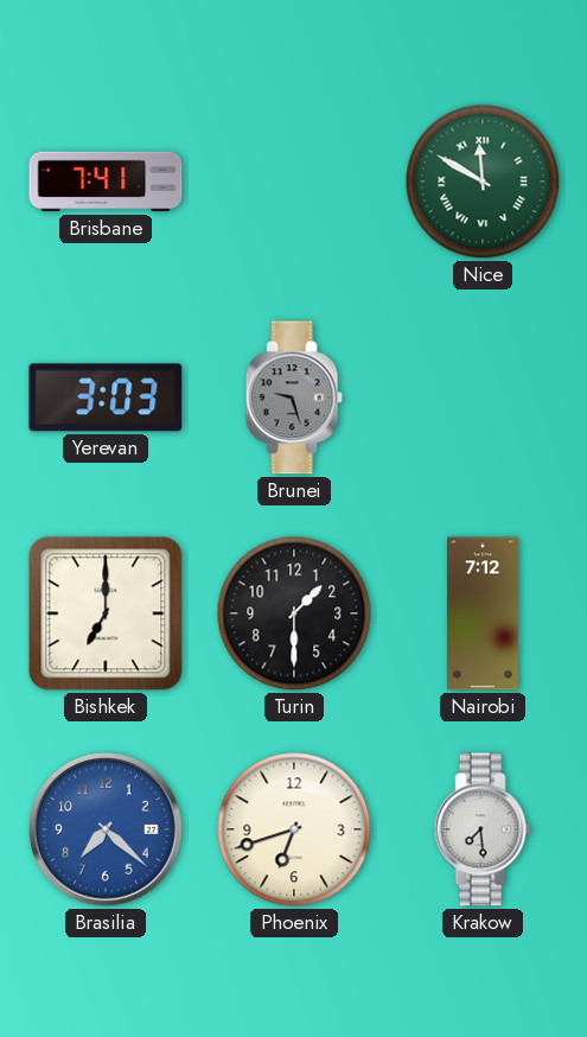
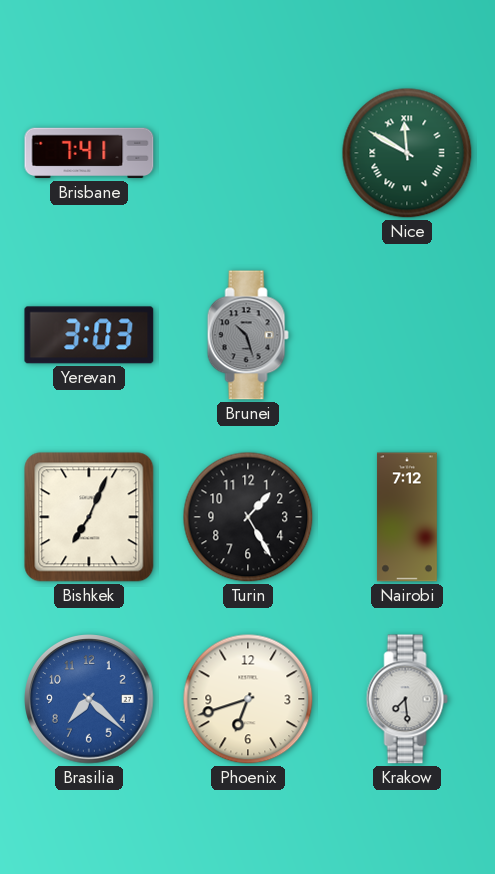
Brunei: 9:27 -> 10:27
Bishkek: 7:00 -> 7:04
Turin: 1:30 -> 1:25
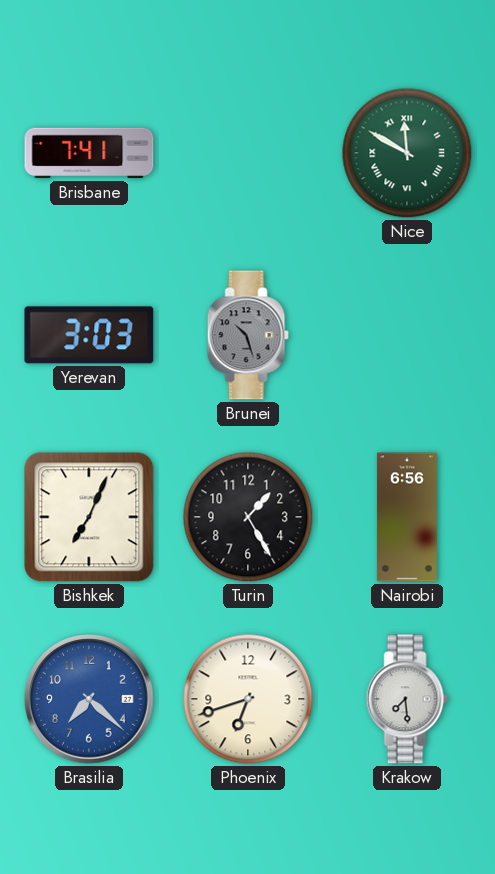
Nairobi: 7:12 -> 6:56
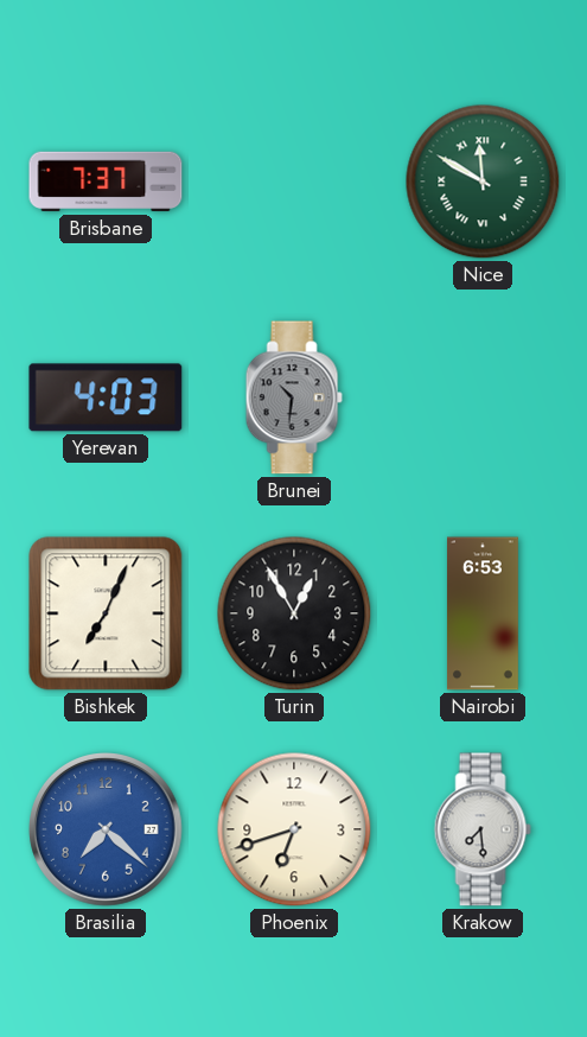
Brisbane: 7:41 -> 7:37
Yerevan: 3:03 -> 4:03
Brunei: 10:27 -> 10:31
Turin: 1:25 -> 12:55
Nairobi: 6:56 -> 6:53
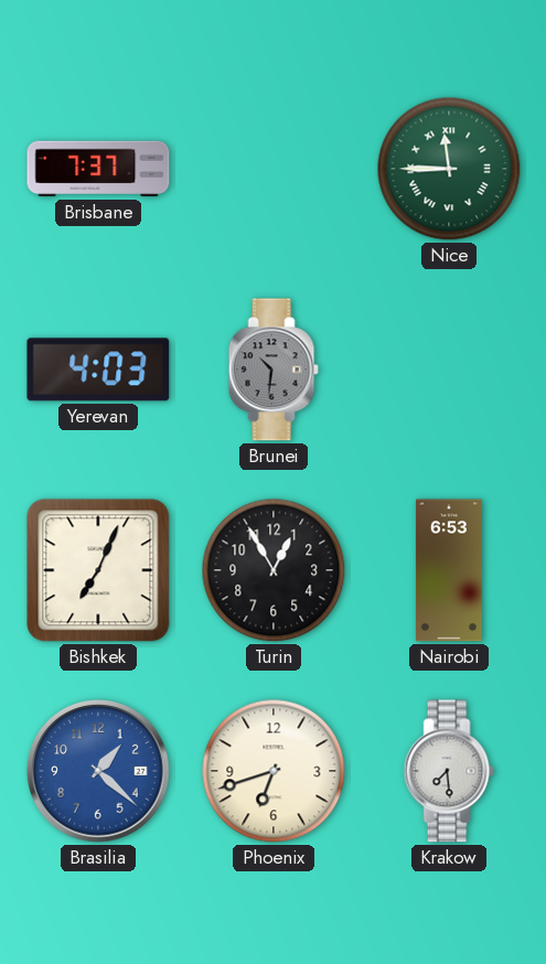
Nice: 11:50 -> 11:45
Brasilia: 7:22 -> 1:22
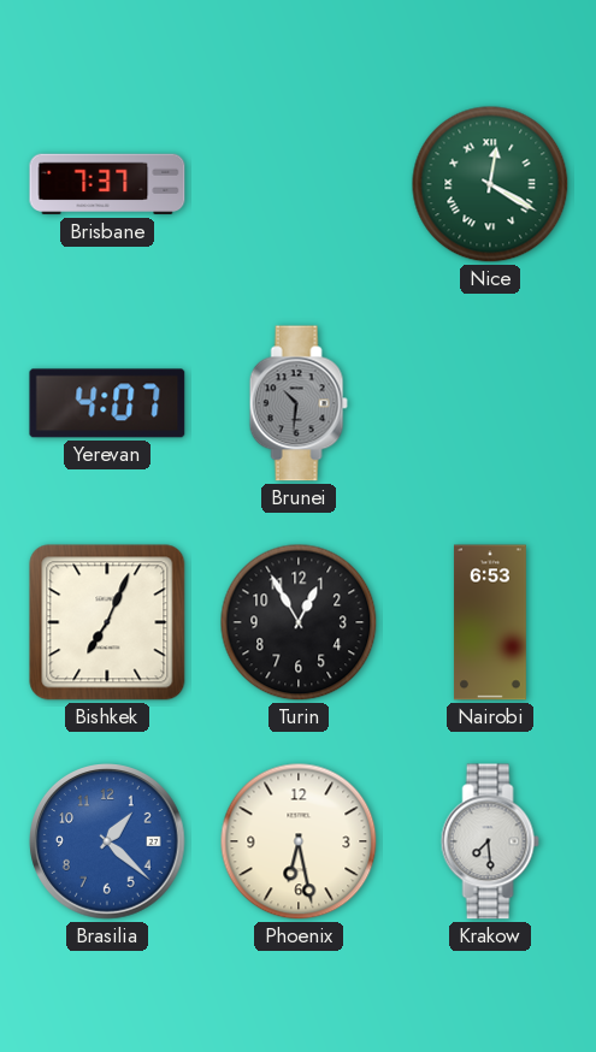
Nice: 11:45 -> 12:20
Yerevan: 4:03 -> 4:07
Phoenix: 6:42 -> 6:28
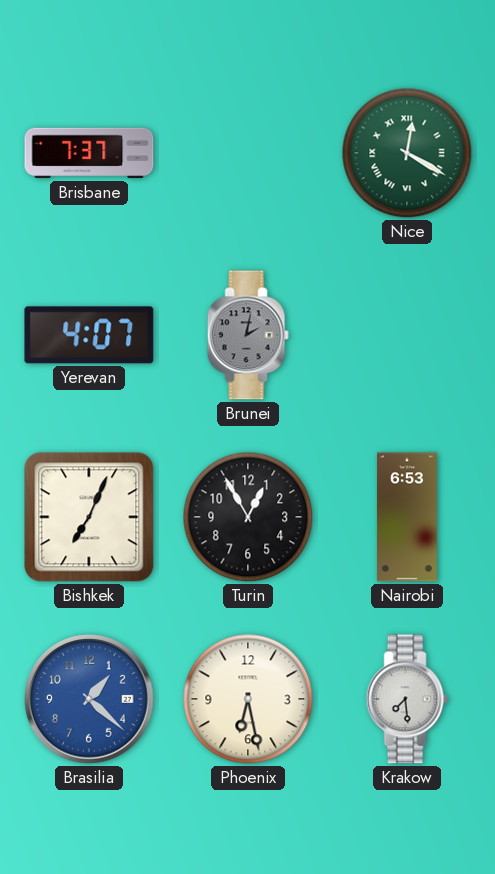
Brunei: 10:31 -> 2:02
